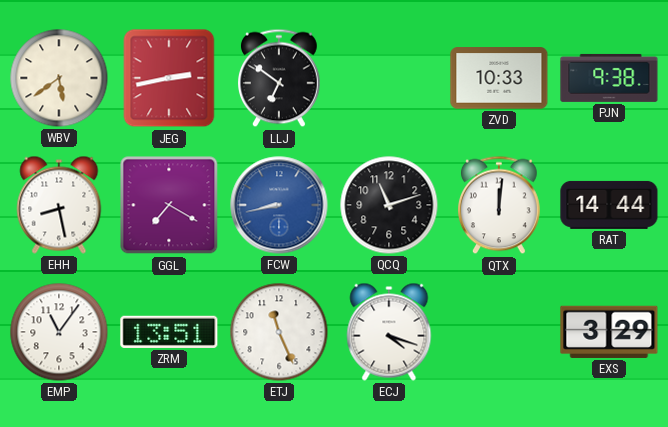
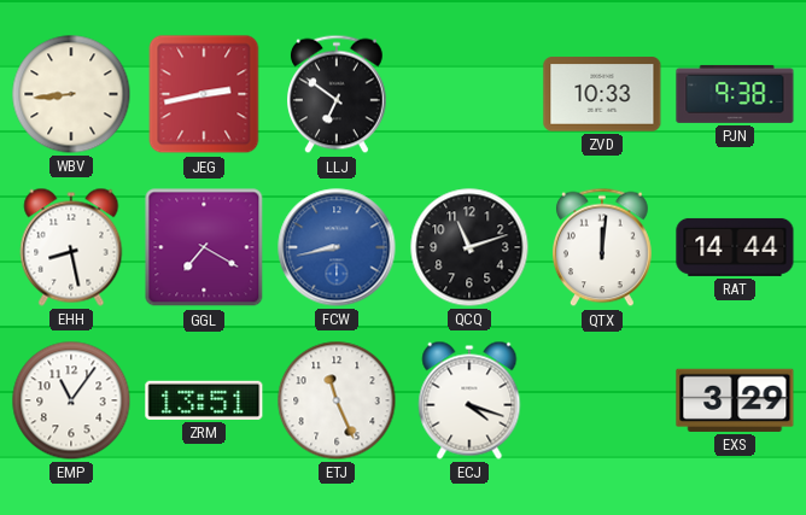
WBV: 5:39 -> 8:44
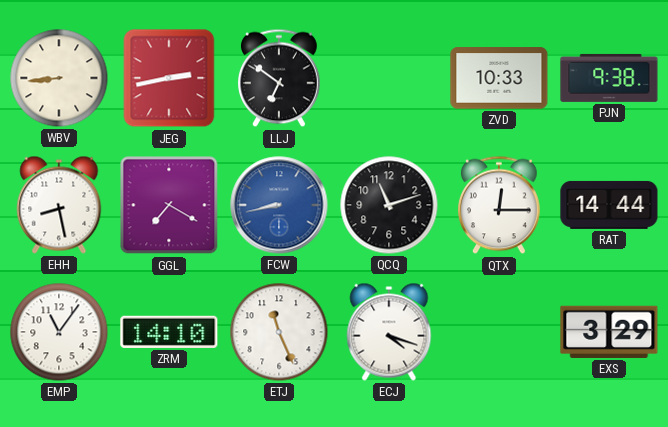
QTX: 12:01 -> 12:15
ZRM: 13:51 -> 14:10
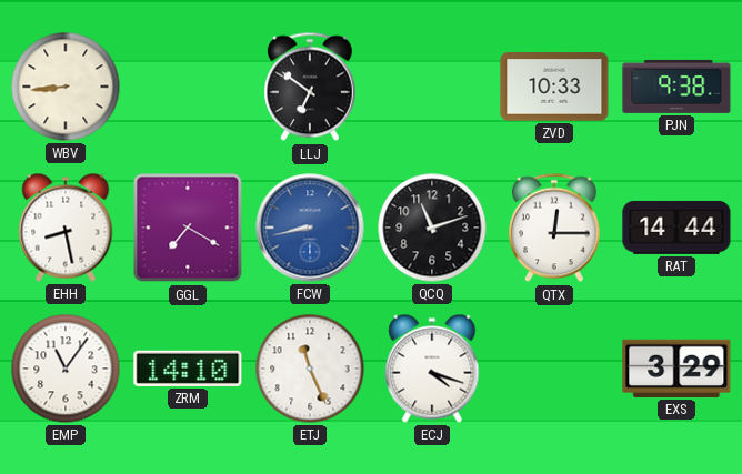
JEG: 2:43 -> none
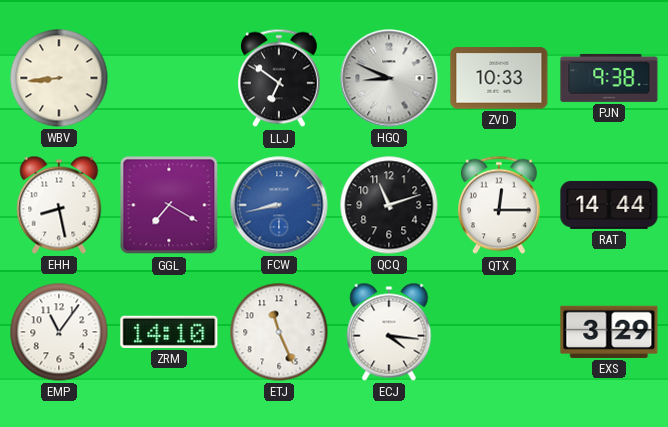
HGQ: none -> 8:49
ECJ: 4:18 -> 4:16
